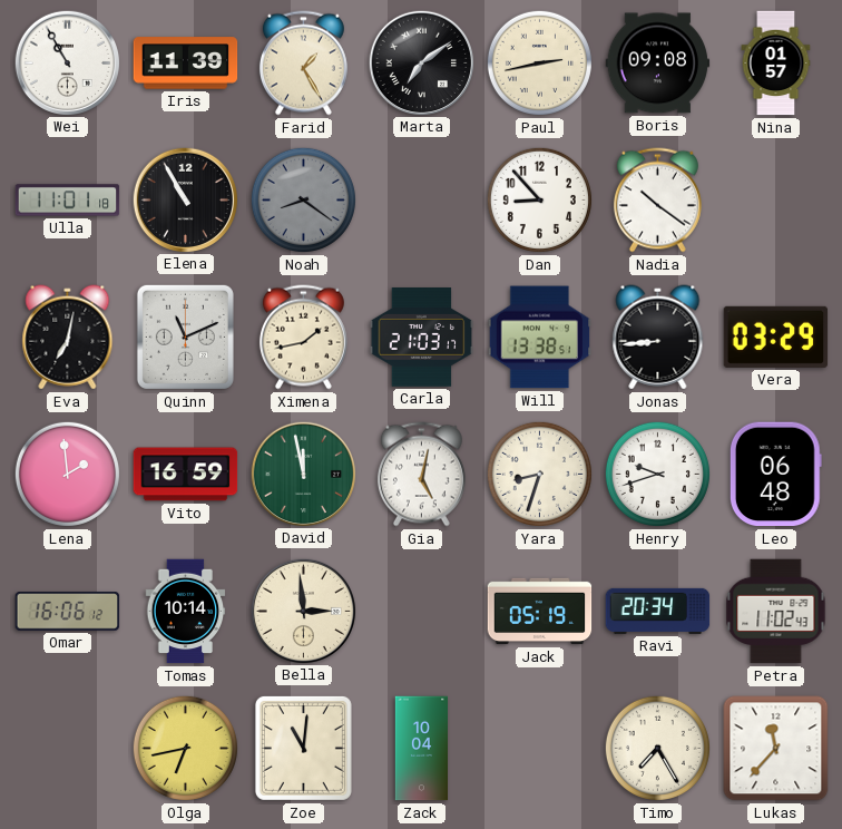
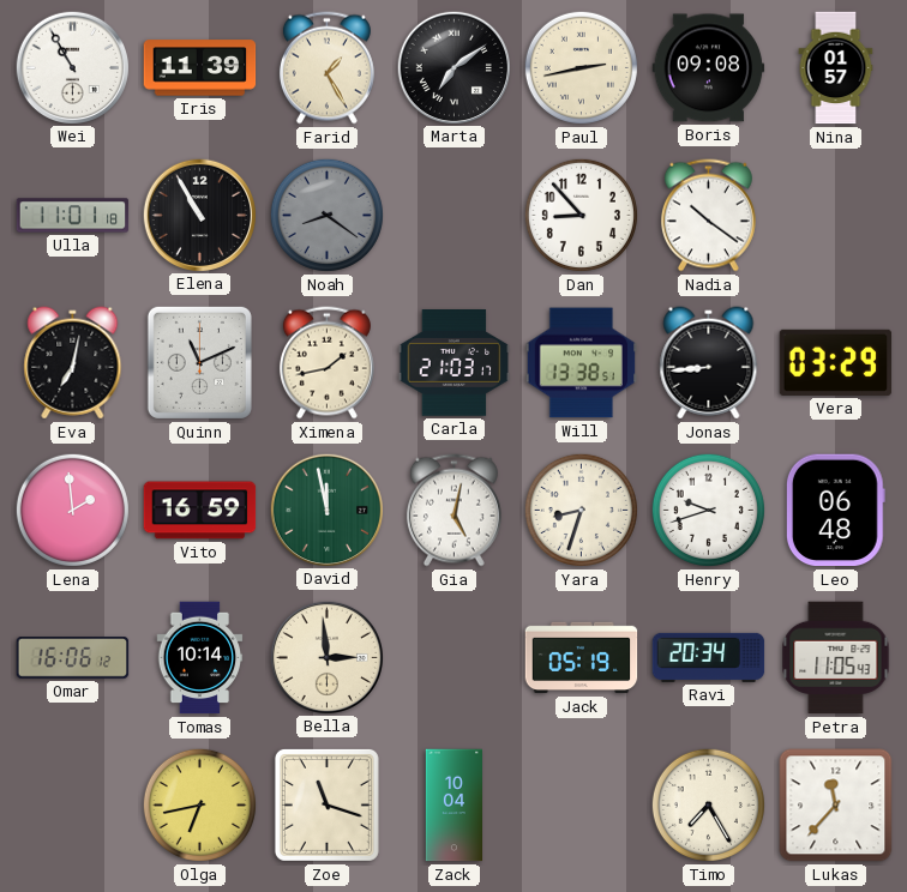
Petra: 11:02 -> 11:05
Zoe: 11:01 -> 11:18
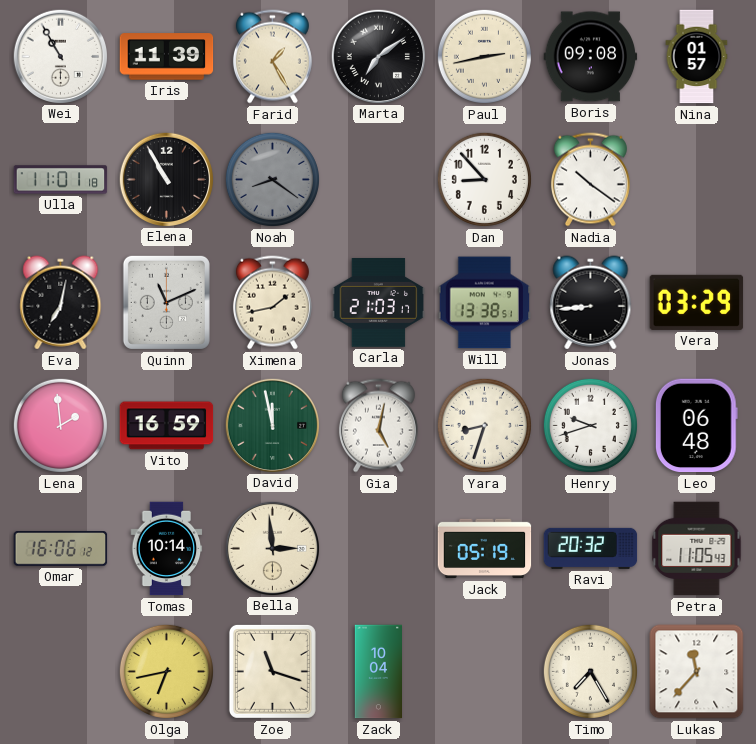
Ravi: 20:34 -> 20:32
